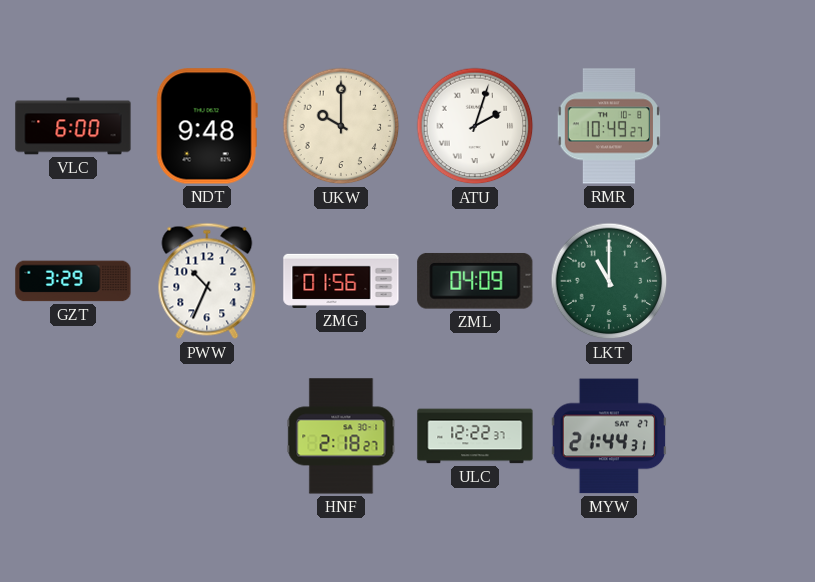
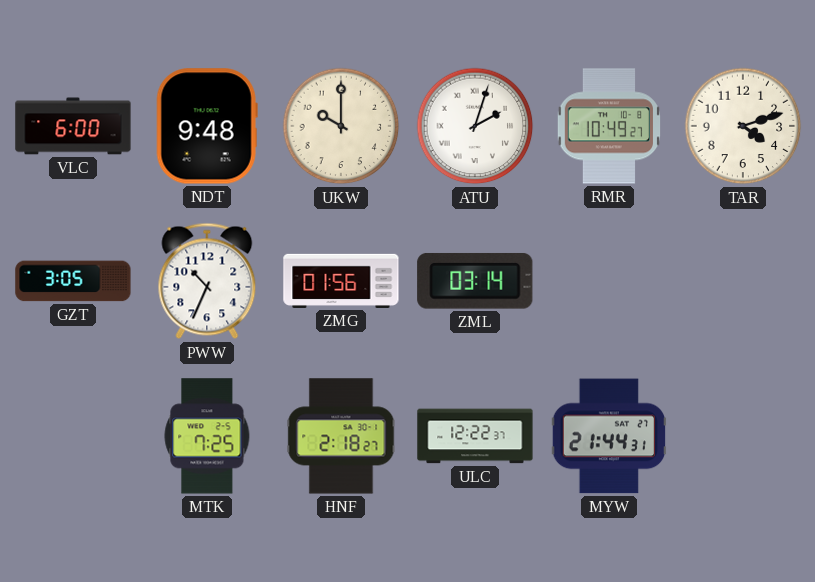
TAR: none -> 4:12
GZT: 3:29 -> 3:05
ZML: 04:09 -> 03:14
LKT: 11:00 -> none
MTK: none -> 7:25
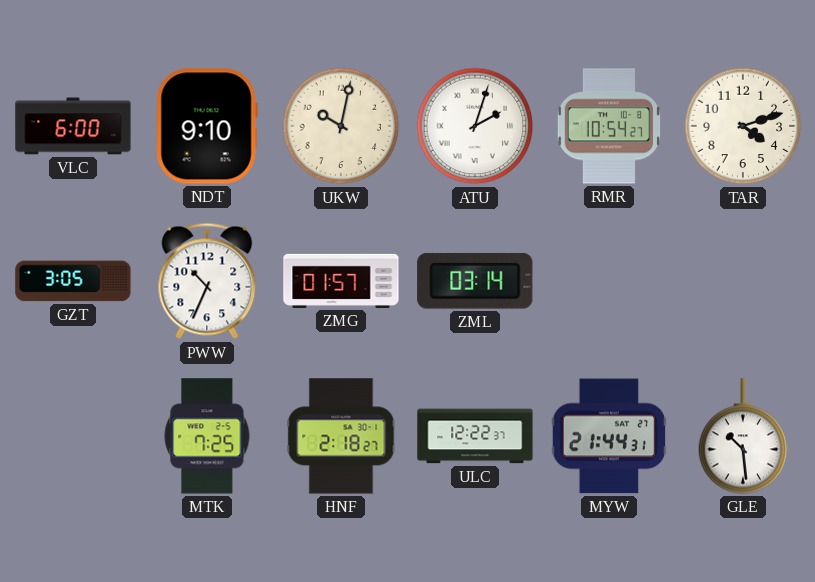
NDT: 9:48 -> 9:10
UKW: 10:00 -> 10:02
RMR: 10:49 -> 10:54
ZMG: 01:56 -> 01:57
GLE: none -> 10:29
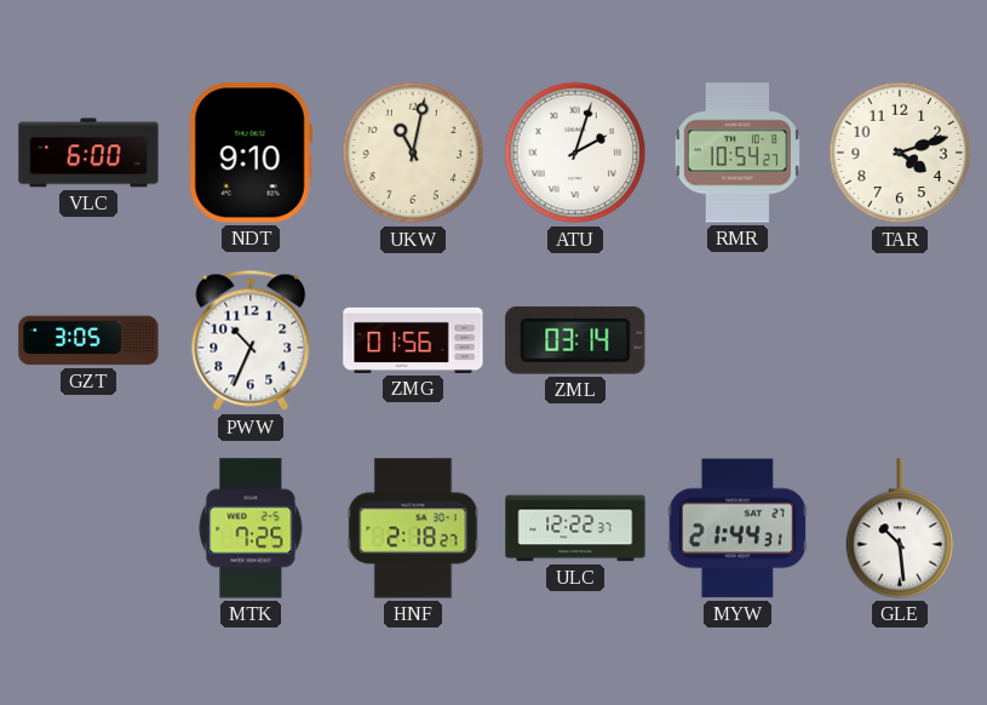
UKW: 10:02 -> 11:02
ZMG: 01:57 -> 01:56
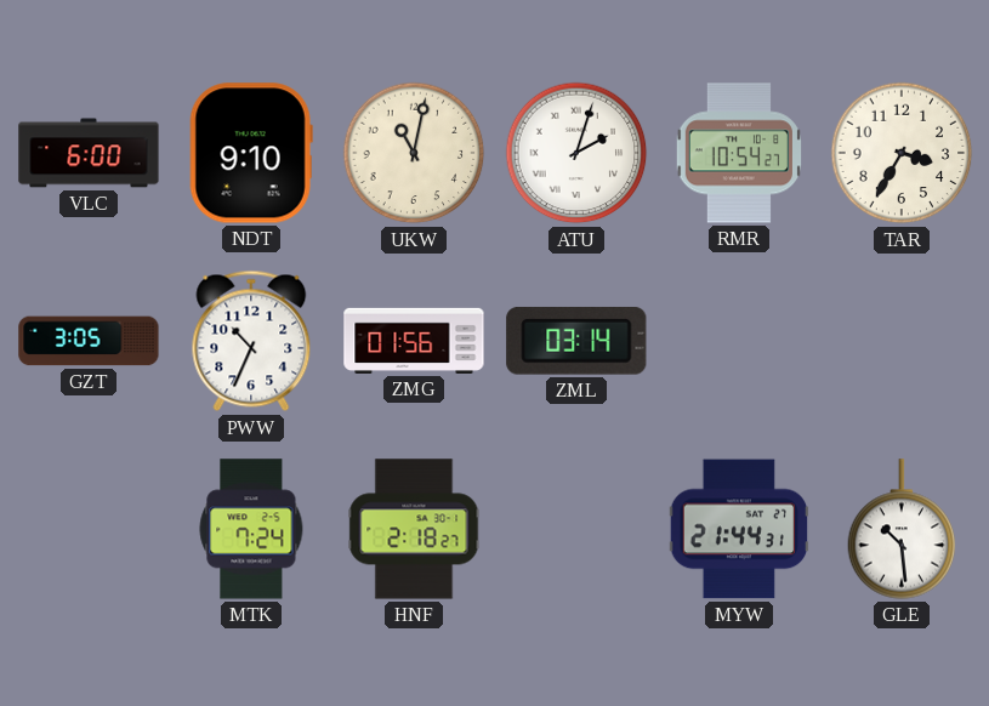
TAR: 4:12 -> 3:35
MTK: 7:25 -> 7:24
ULC: 12:22 -> none
